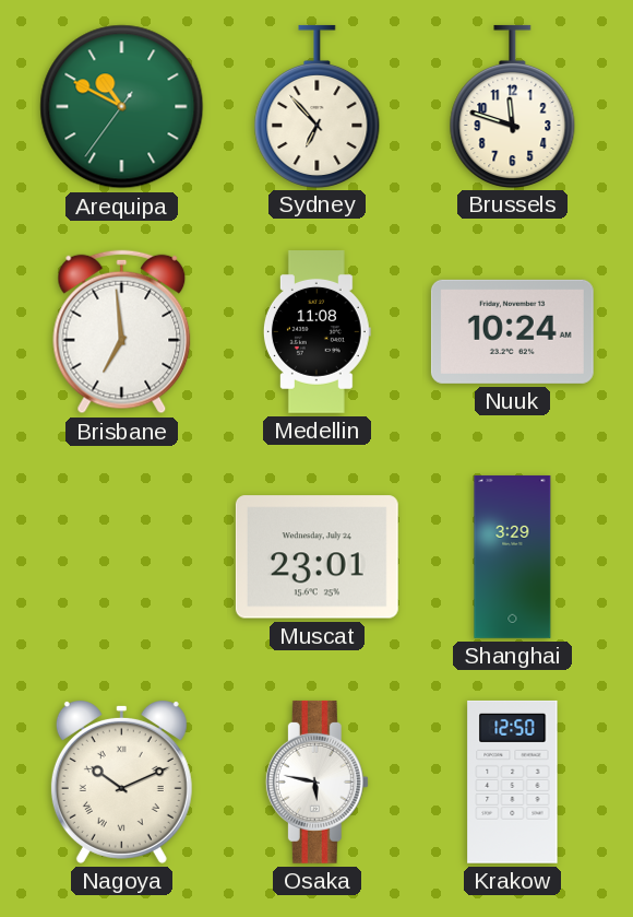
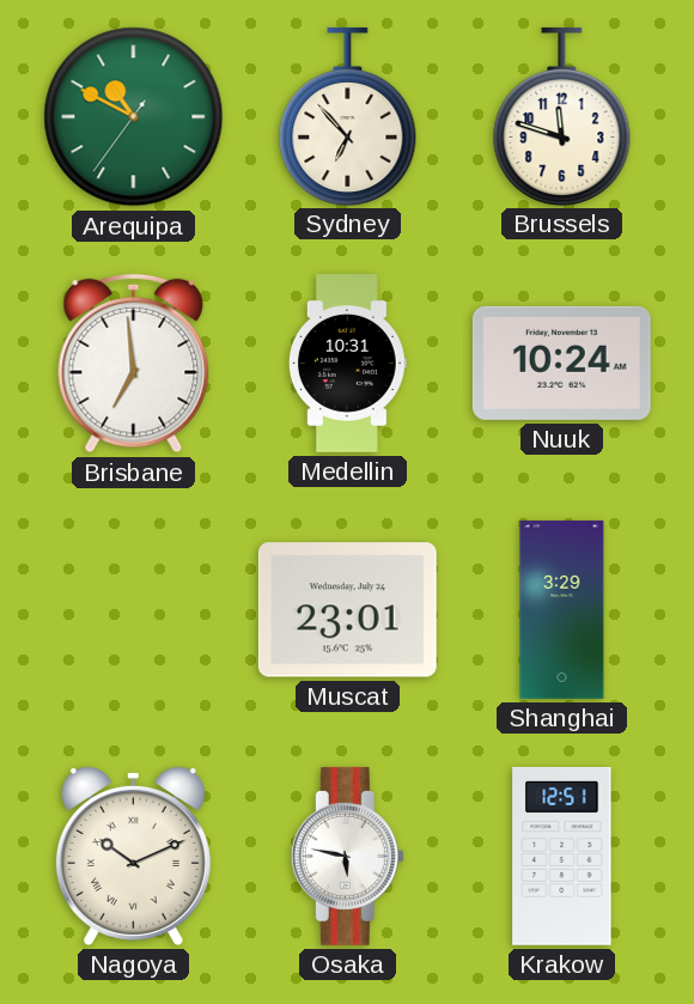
Medellin: 11:08 -> 10:31
Krakow: 12:50 -> 12:51
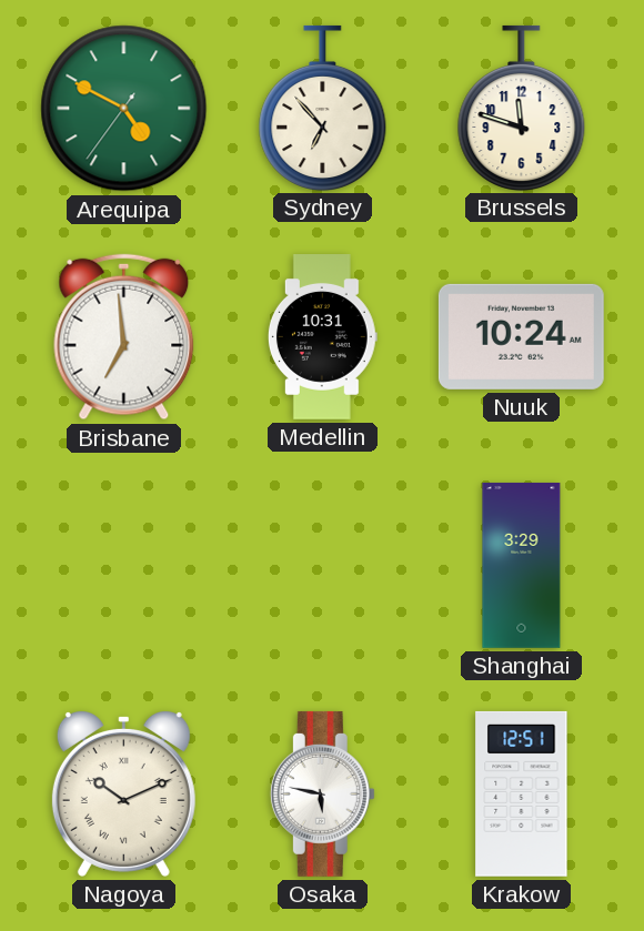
Arequipa: 10:49 -> 4:49
Muscat: 23:01 -> none
